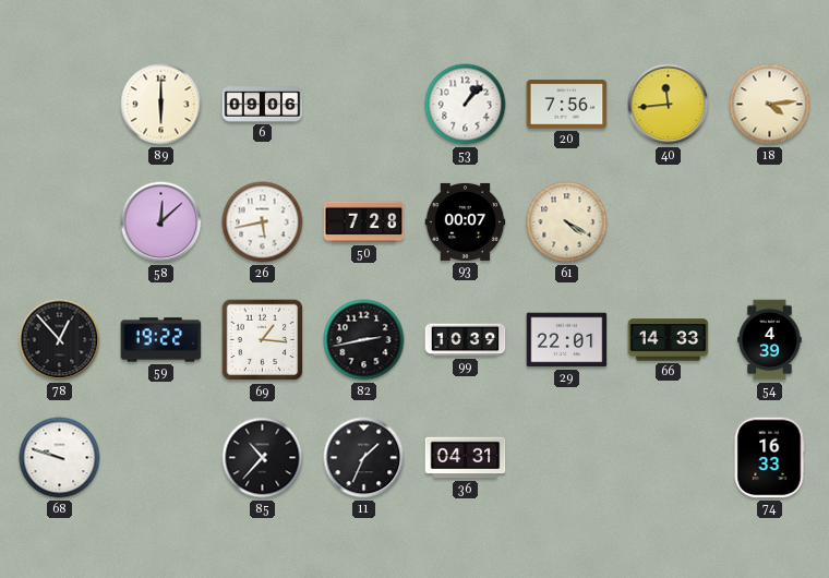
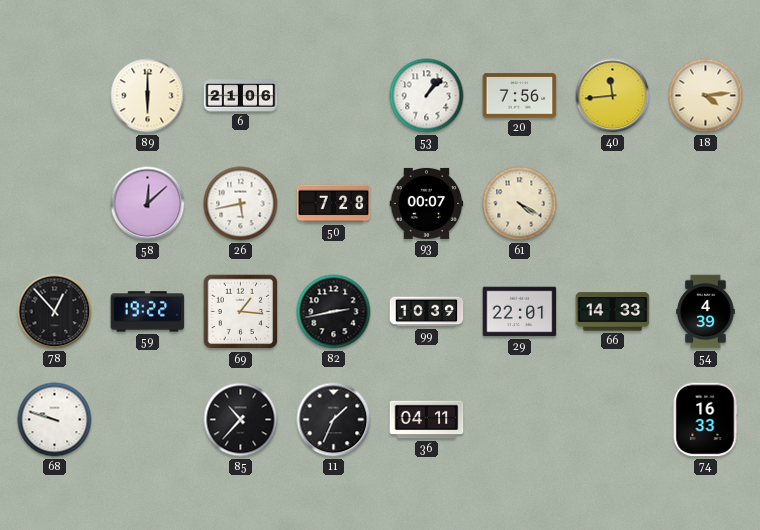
6: 09:06 -> 21:06
36: 04:31 -> 04:11
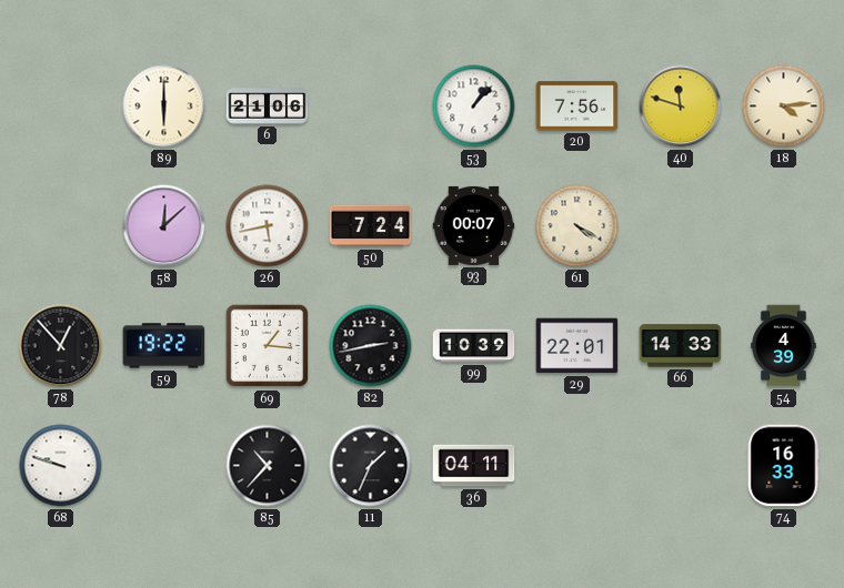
40: 11:44 -> 11:48
50: 7:28 -> 7:24
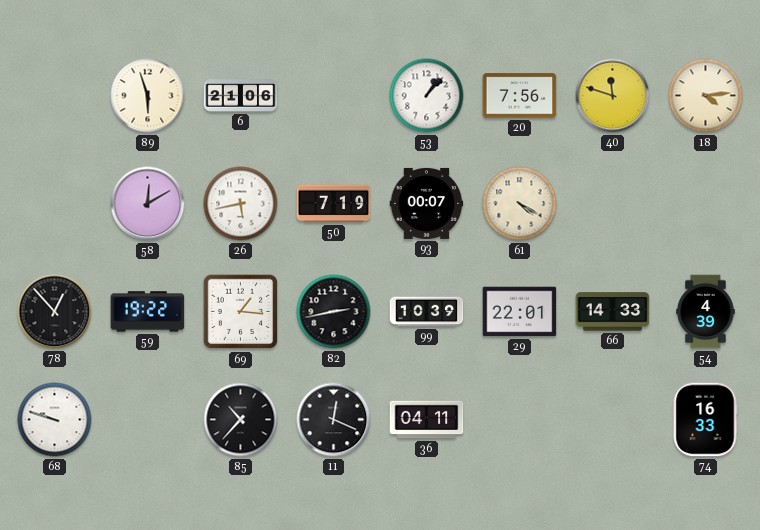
89: 6:00 -> 5:57
58: 12:08 -> 12:10
50: 7:24 -> 7:19
11: 1:34 -> 12:19
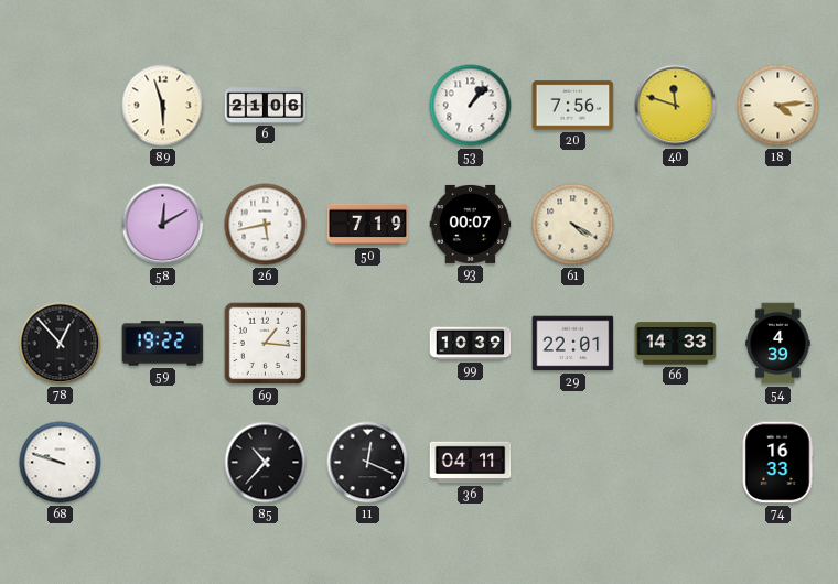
82: 2:43 -> none
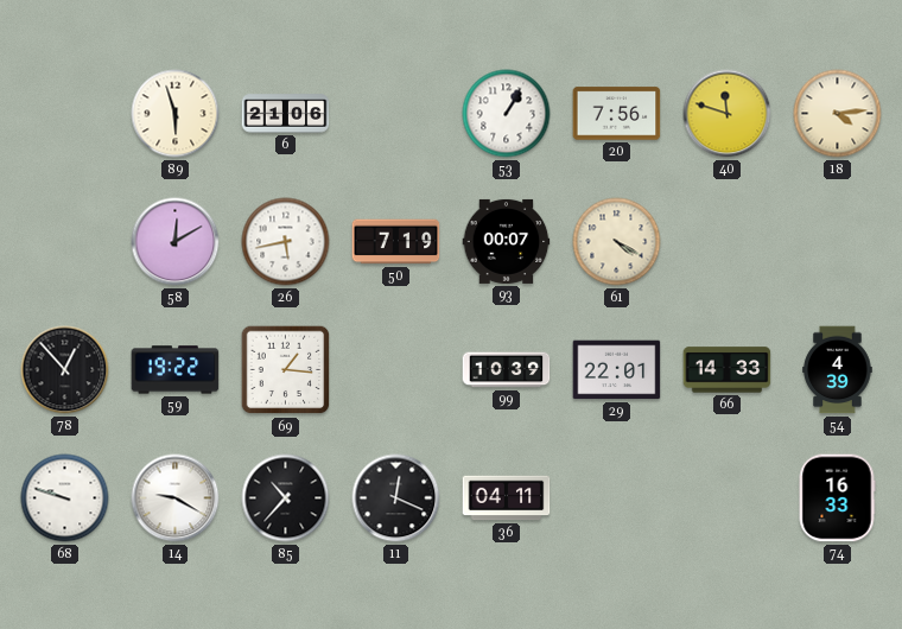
53: 1:07 -> 1:05
14: none -> 9:20
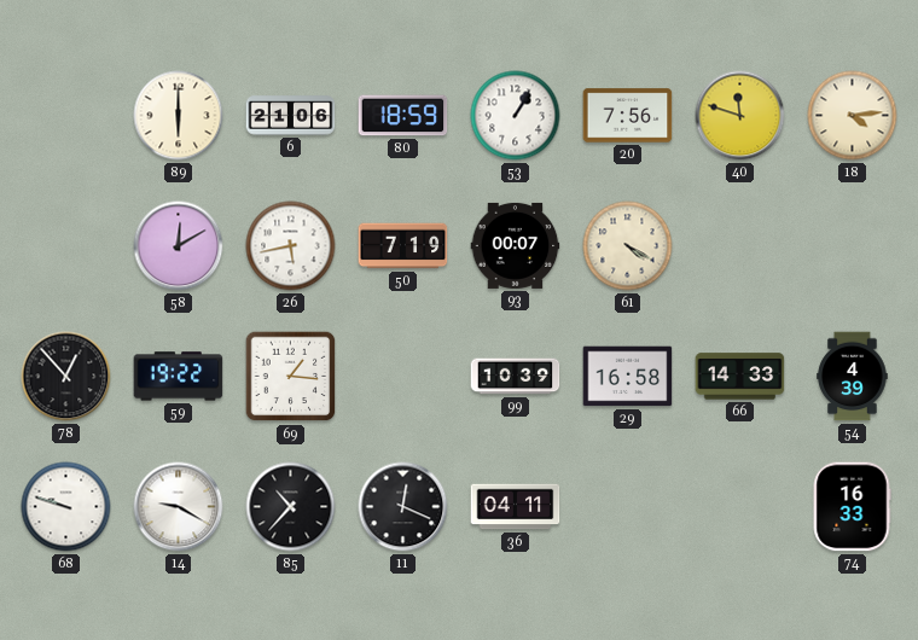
89: 5:57 -> 6:00
80: none -> 18:59
29: 22:01 -> 16:58
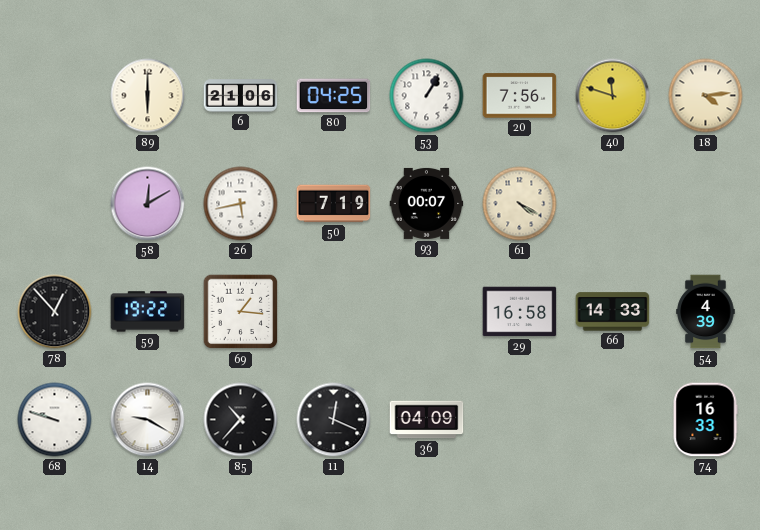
80: 18:59 -> 04:25
99: 10:39 -> none
36: 04:11 -> 04:09
